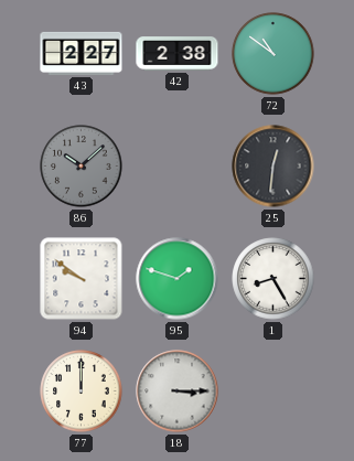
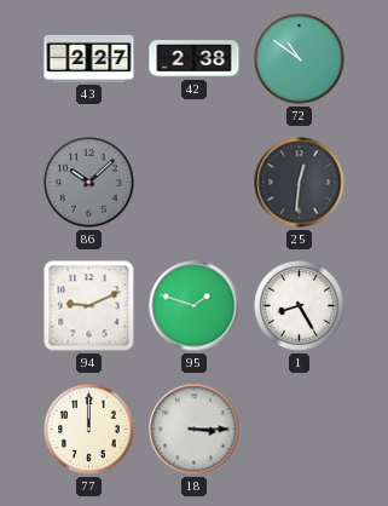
94: 9:51 -> 9:11
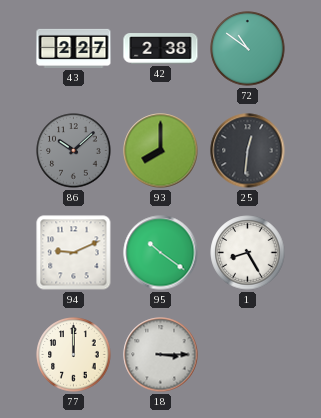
93: none -> 8:00
95: 1:48 -> 10:21
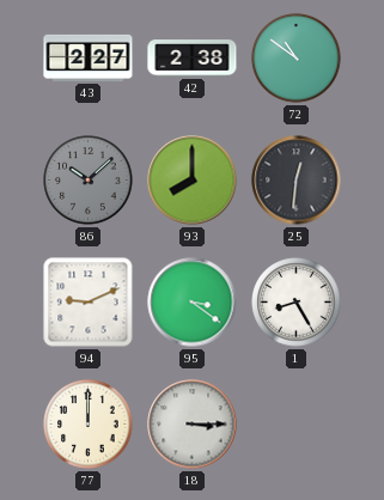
95: 10:21 -> 3:21
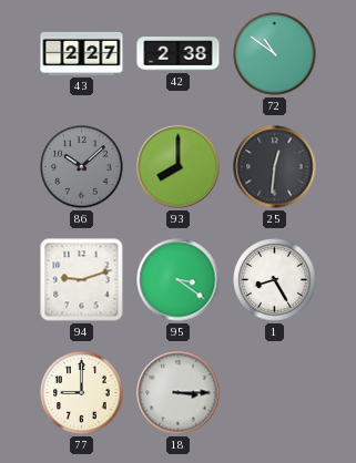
94: 9:11 -> 9:12
77: 12:00 -> 9:00
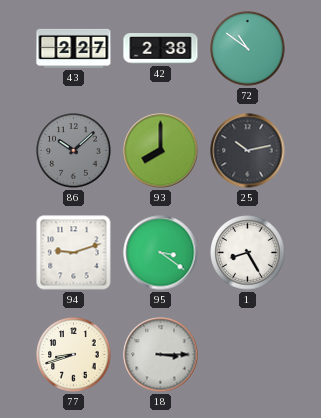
25: 12:31 -> 10:13
77: 9:00 -> 8:42
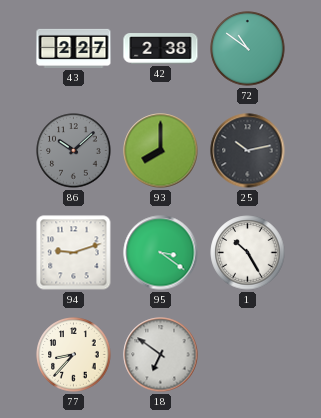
1: 8:25 -> 10:25
77: 8:42 -> 8:37
18: 3:15 -> 6:51
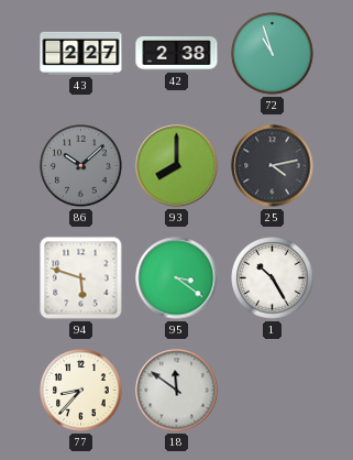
72: 10:51 -> 10:57
25: 10:13 -> 4:13
94: 9:12 -> 5:48
18: 6:51 -> 11:51
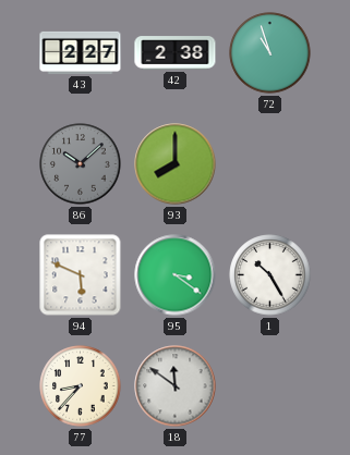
25: 4:13 -> none
94: 5:48 -> 5:49
